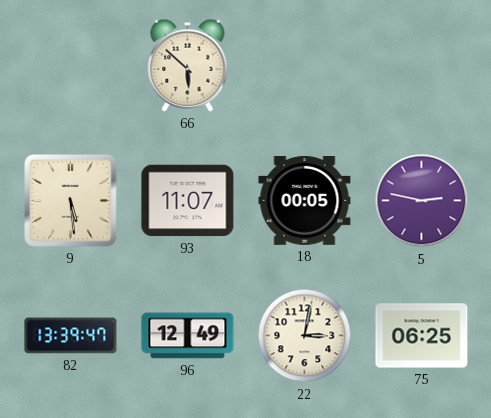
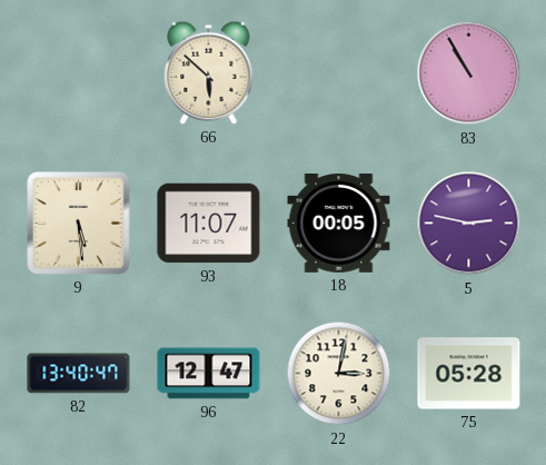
83: none -> 10:55
82: 13:39 -> 13:40
96: 12:49 -> 12:47
75: 06:25 -> 05:28
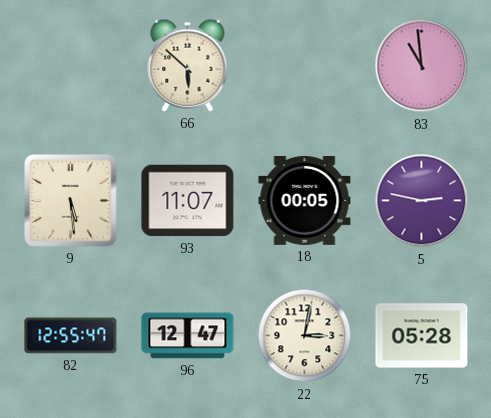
83: 10:55 -> 10:59
82: 13:40 -> 12:55
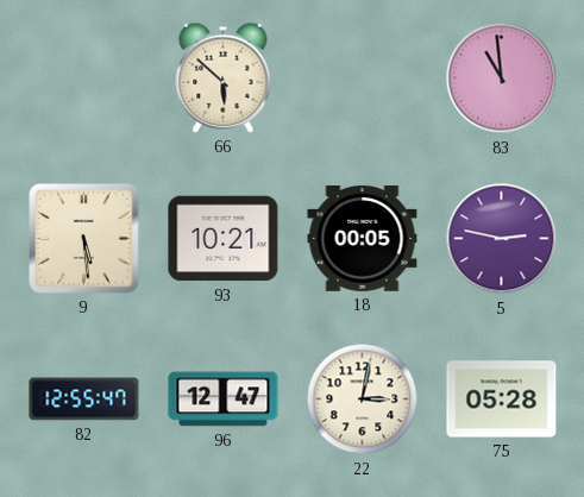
93: 11:07 -> 10:21
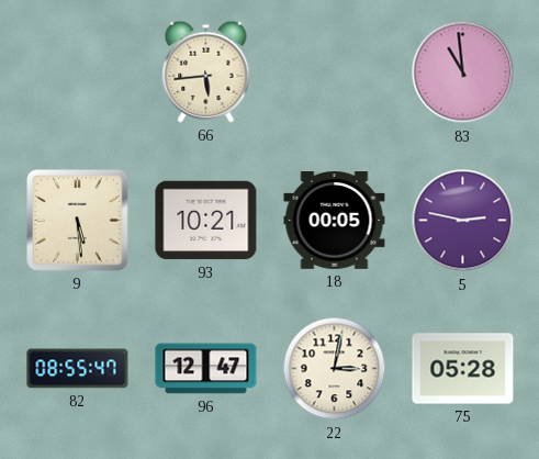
66: 5:52 -> 5:44
82: 12:55 -> 08:55
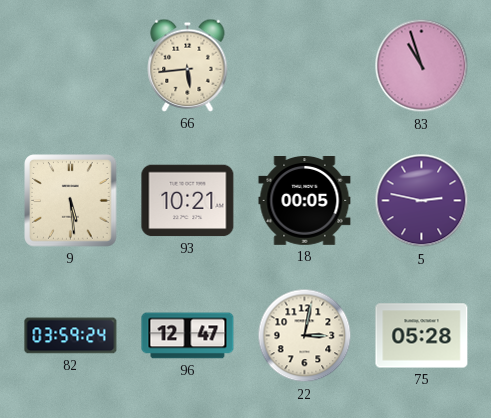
83: 10:59 -> 10:57
82: 08:55 -> 03:59
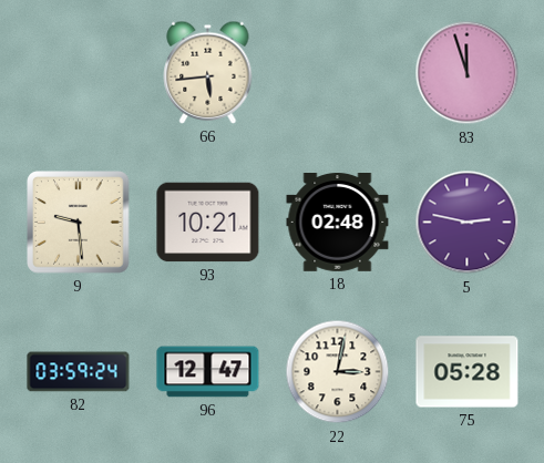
83: 10:57 -> 11:57
9: 5:29 -> 9:29
18: 00:05 -> 02:48
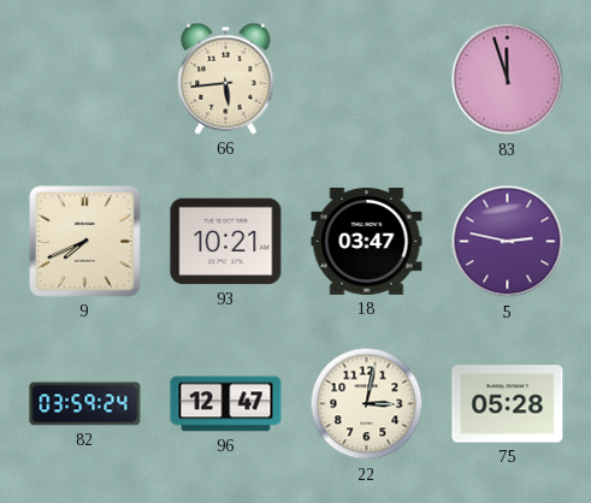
9: 9:29 -> 7:41
18: 02:48 -> 03:47
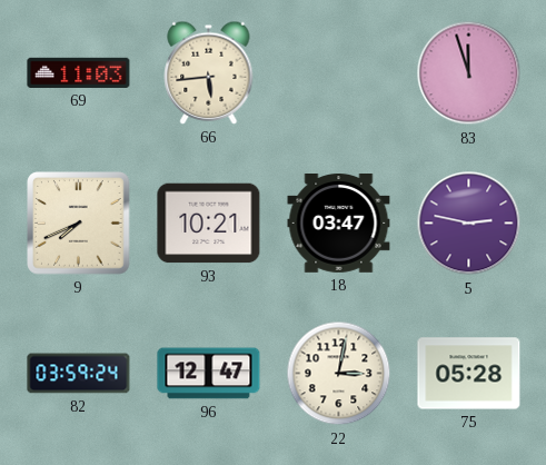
69: none -> 11:03
